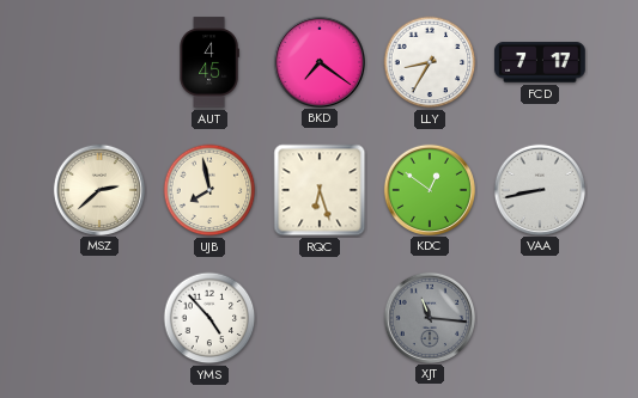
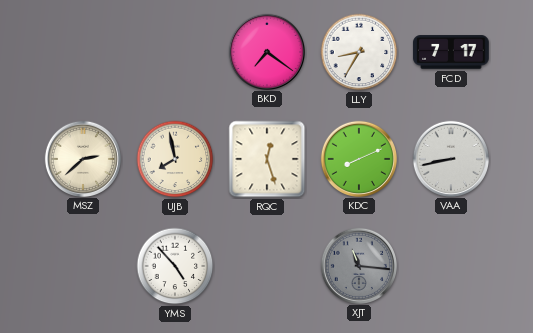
AUT: 4:45 -> none
RQC: 6:27 -> 12:27
KDC: 12:51 -> 8:11
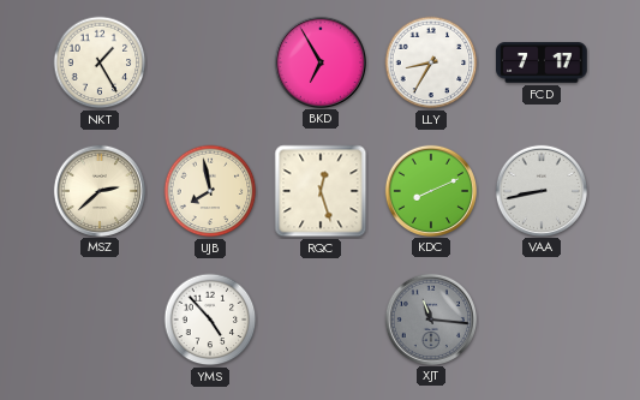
NKT: none -> 1:25
BKD: 7:21 -> 6:55
